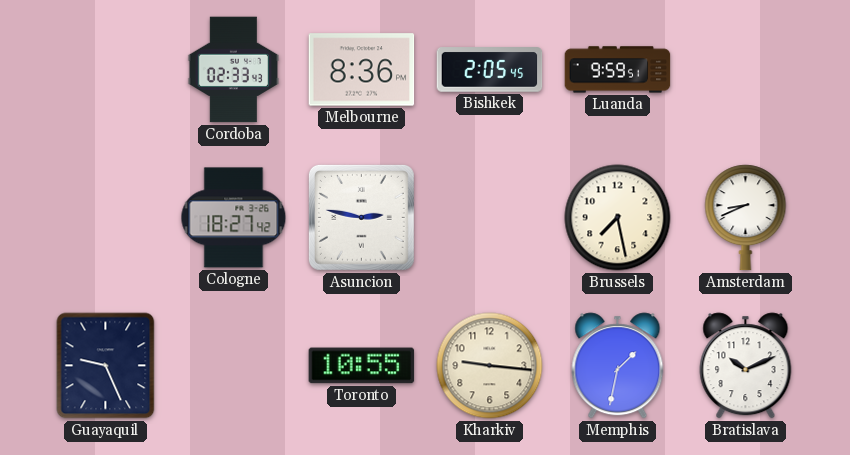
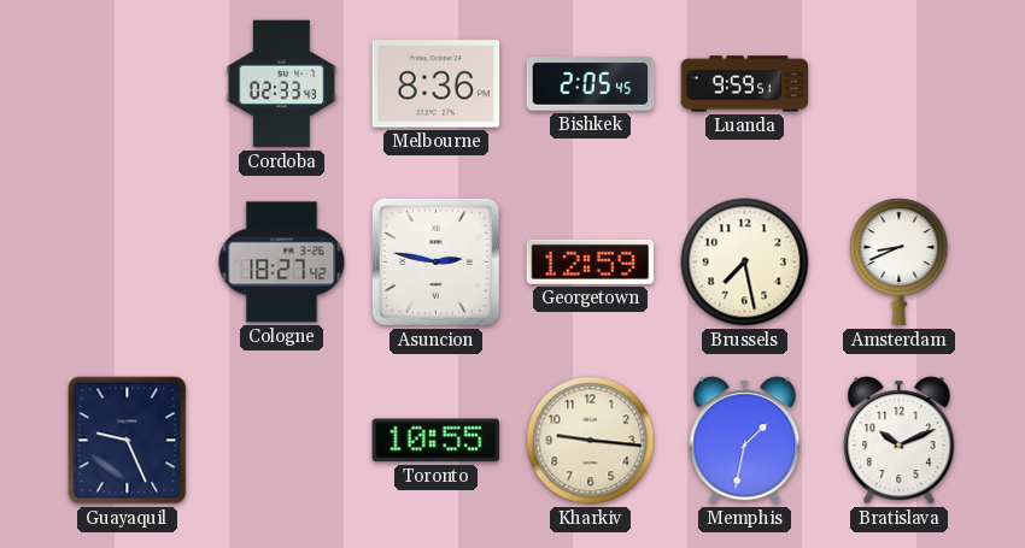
Georgetown: none -> 12:59
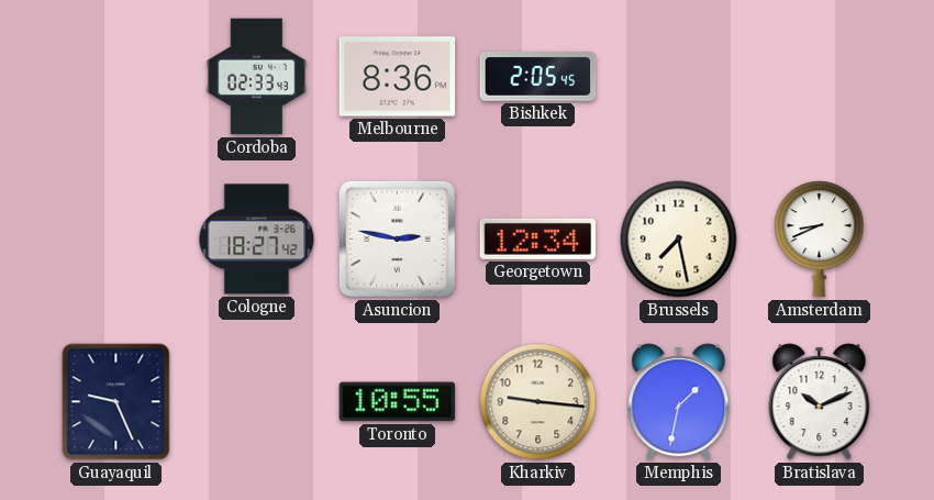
Luanda: 9:59 -> none
Georgetown: 12:59 -> 12:34
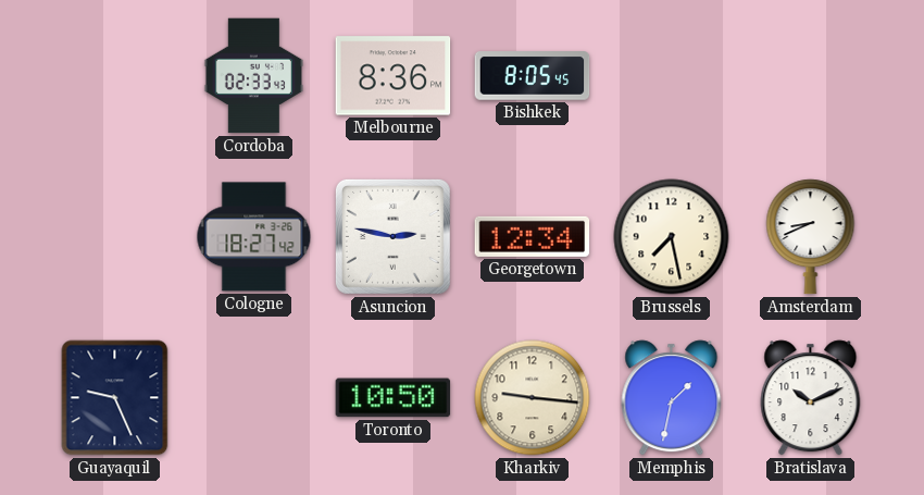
Bishkek: 2:05 -> 8:05
Toronto: 10:55 -> 10:50
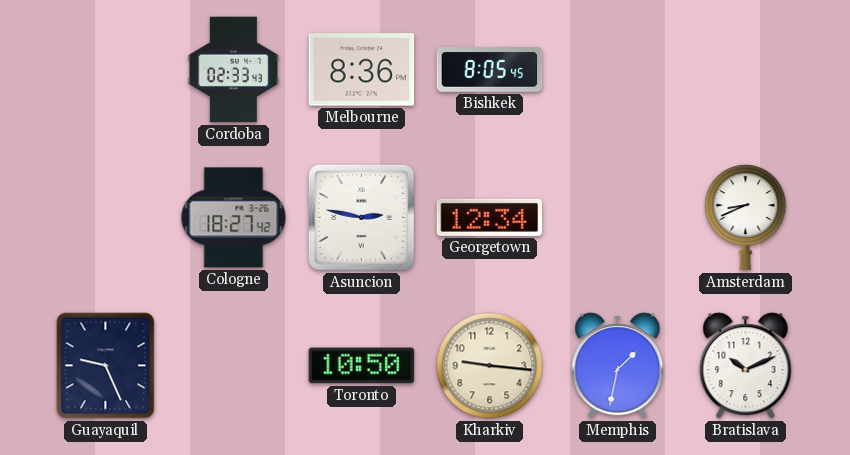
Brussels: 7:28 -> none
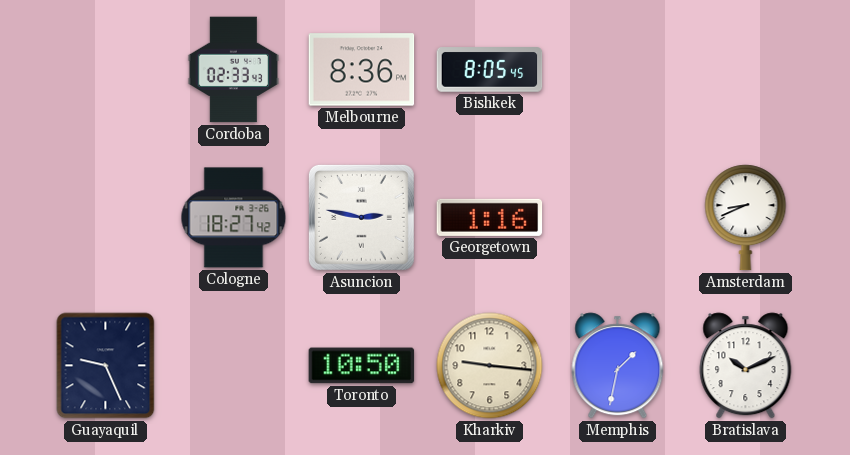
Georgetown: 12:34 -> 1:16
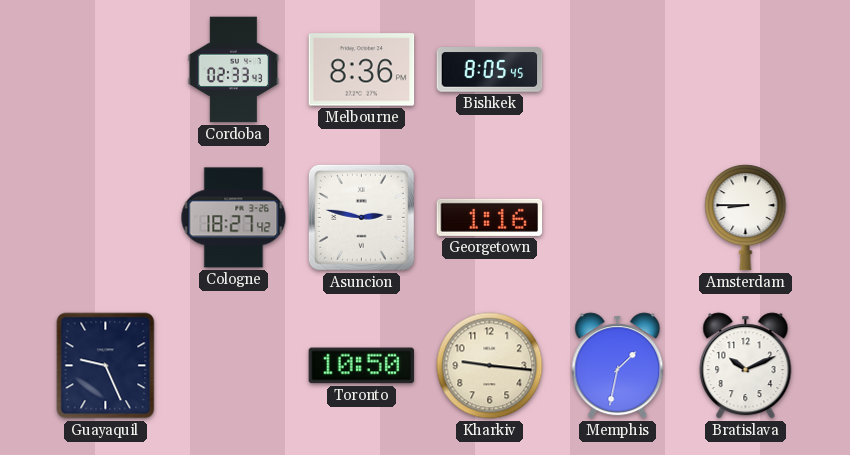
Amsterdam: 8:41 -> 8:45
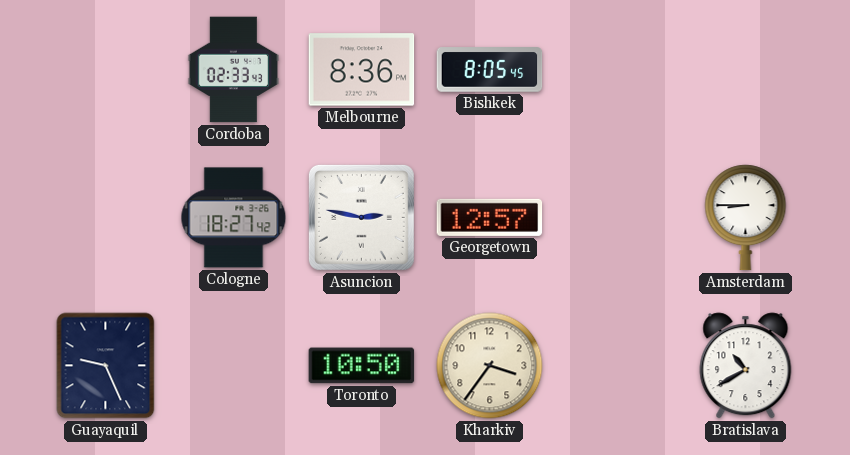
Georgetown: 1:16 -> 12:57
Kharkiv: 9:16 -> 3:36
Memphis: 1:32 -> none
Bratislava: 10:11 -> 10:40
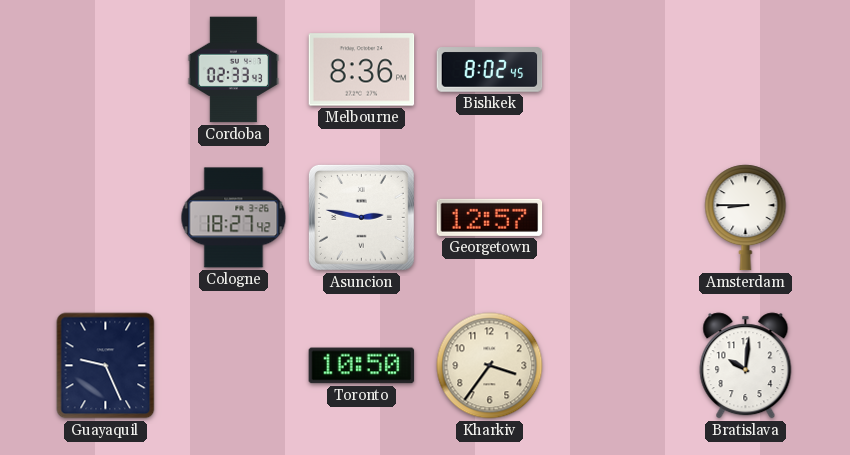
Bishkek: 8:05 -> 8:02
Bratislava: 10:40 -> 10:01
